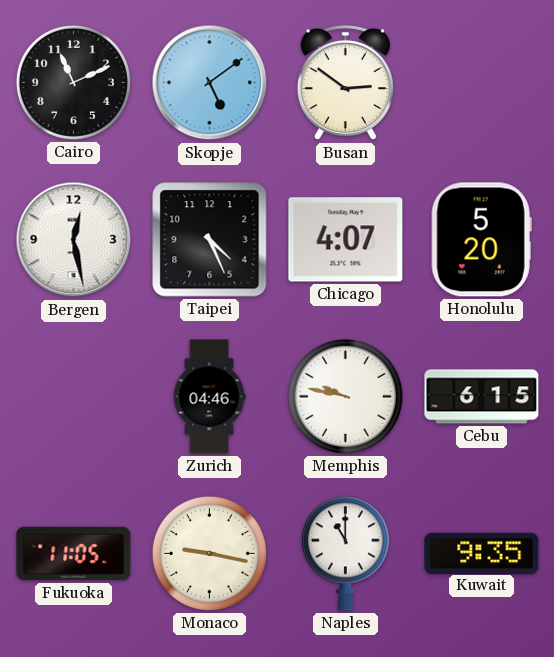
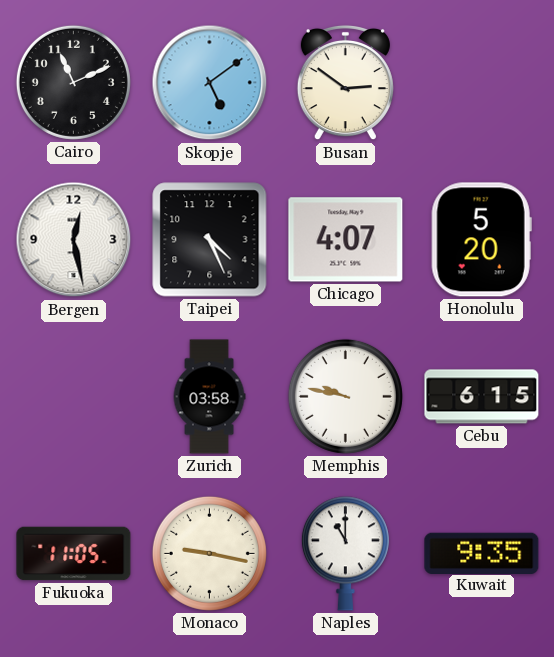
Zurich: 04:46 -> 03:58
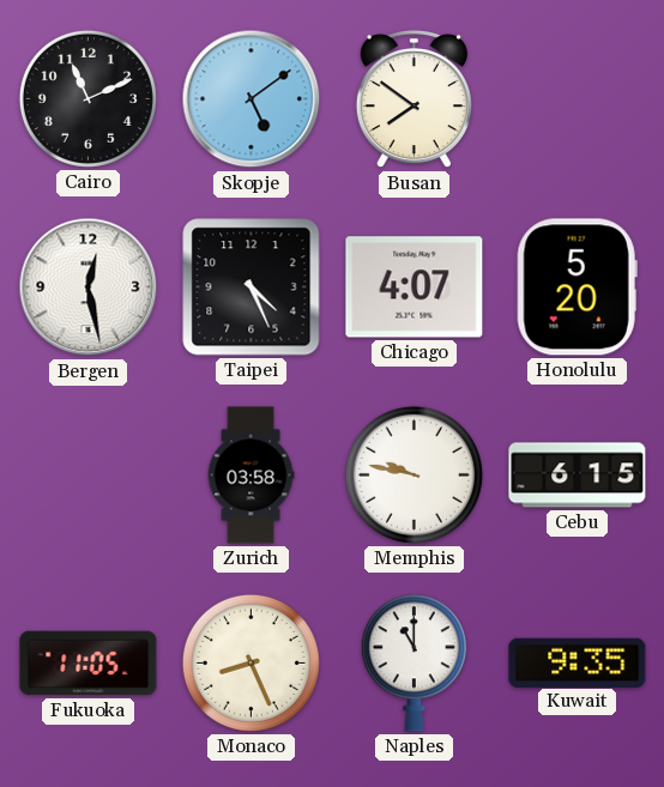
Busan: 2:51 -> 7:51
Monaco: 9:17 -> 8:26
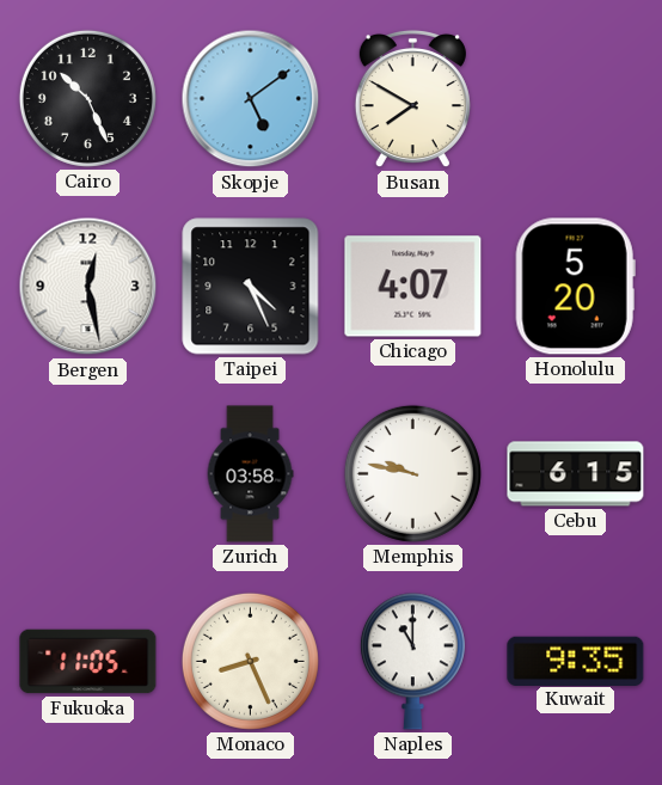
Cairo: 11:11 -> 10:26
Busan: 7:51 -> 7:50
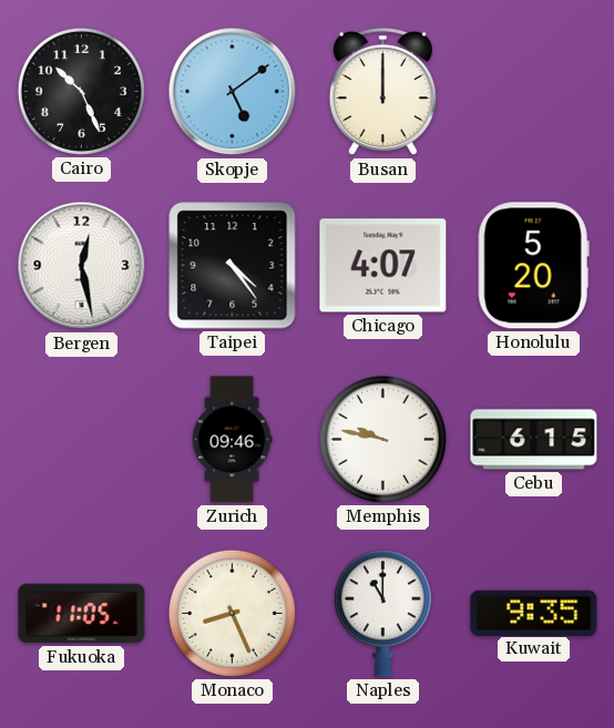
Busan: 7:50 -> 12:00
Taipei: 4:26 -> 4:24
Zurich: 03:58 -> 09:46
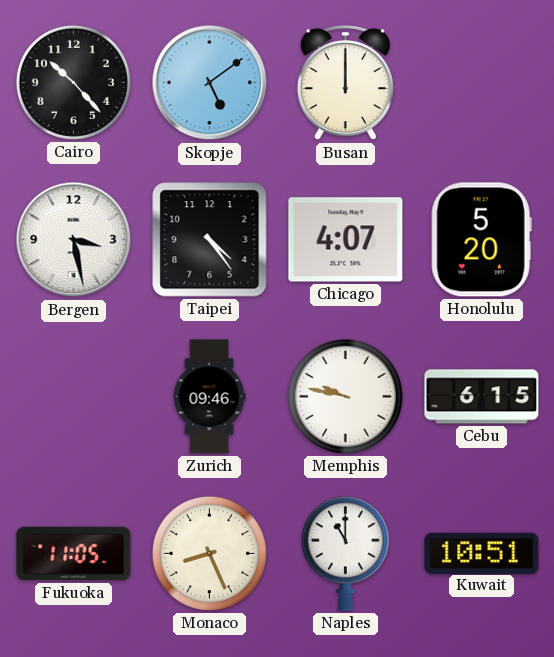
Cairo: 10:26 -> 10:23
Bergen: 12:28 -> 3:28
Kuwait: 9:35 -> 10:51
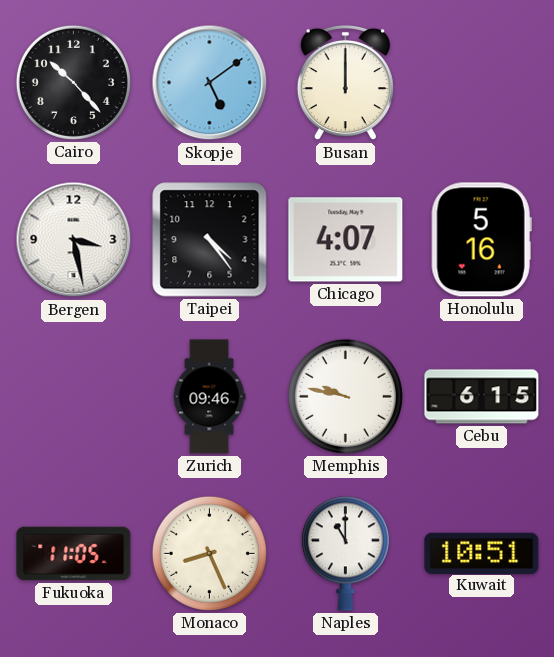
Honolulu: 5:20 -> 5:16
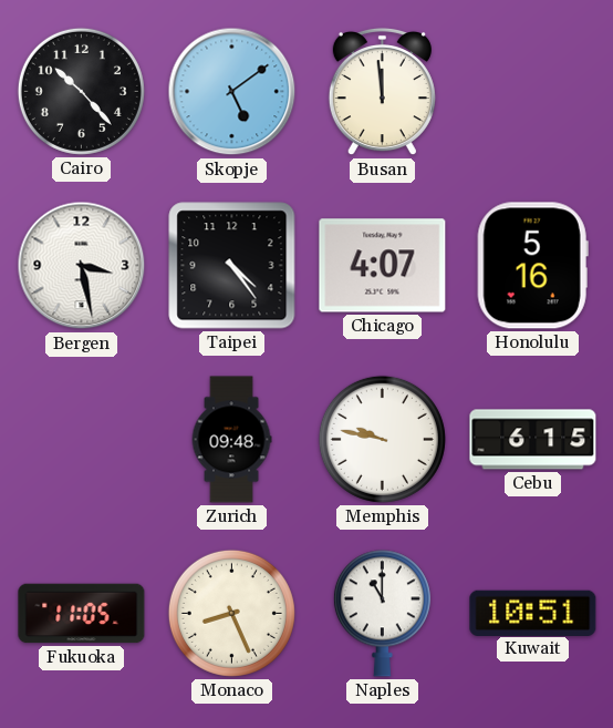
Busan: 12:00 -> 11:59
Zurich: 09:46 -> 09:48
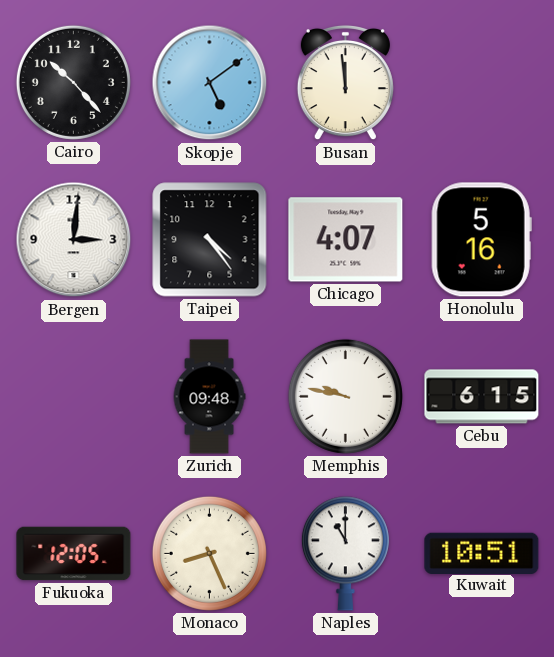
Bergen: 3:28 -> 3:01
Fukuoka: 11:05 -> 12:05
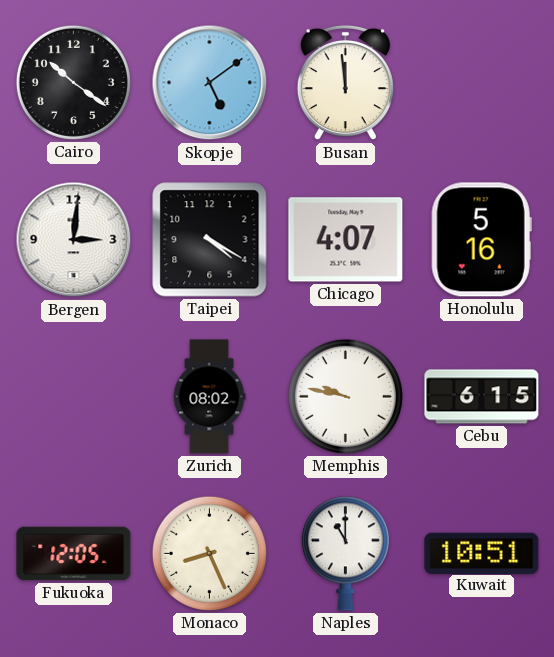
Cairo: 10:23 -> 10:21
Taipei: 4:24 -> 4:20
Zurich: 09:48 -> 08:02
